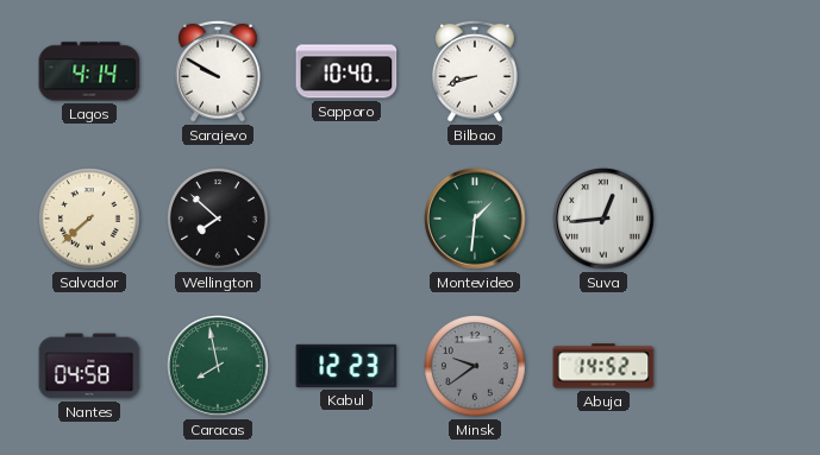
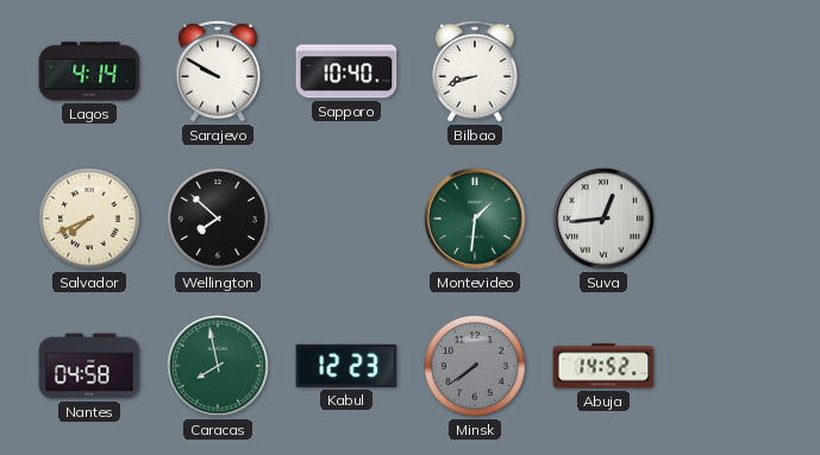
Salvador: 7:38 -> 7:41
Minsk: 9:39 -> 7:39
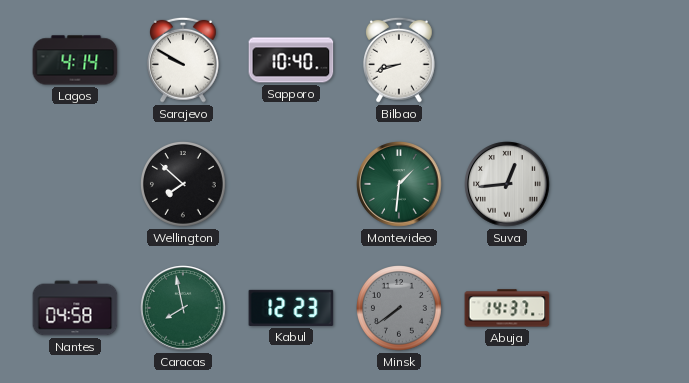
Salvador: 7:41 -> none
Abuja: 14:52 -> 14:37
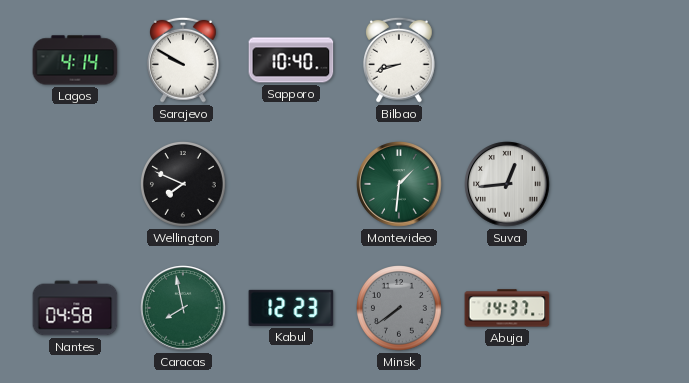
Wellington: 7:52 -> 7:49
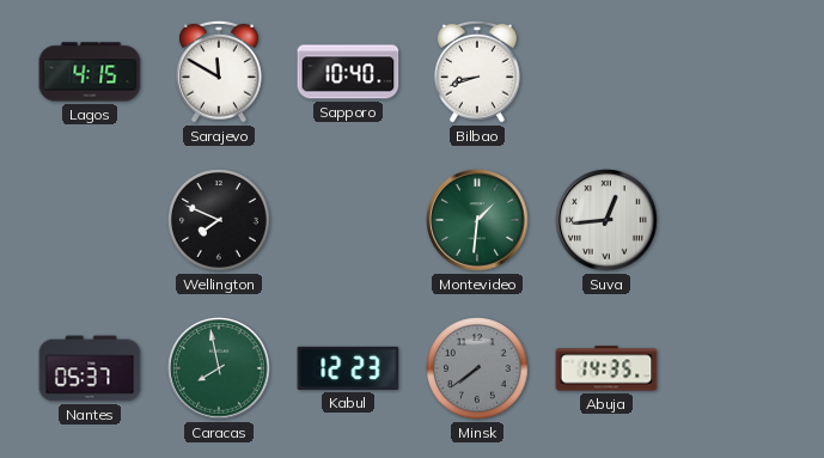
Lagos: 4:14 -> 4:15
Sarajevo: 9:50 -> 11:50
Nantes: 04:58 -> 05:37
Abuja: 14:37 -> 14:35
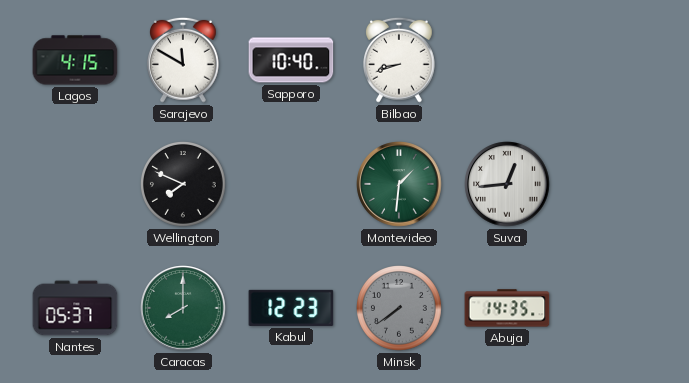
Caracas: 7:58 -> 8:00
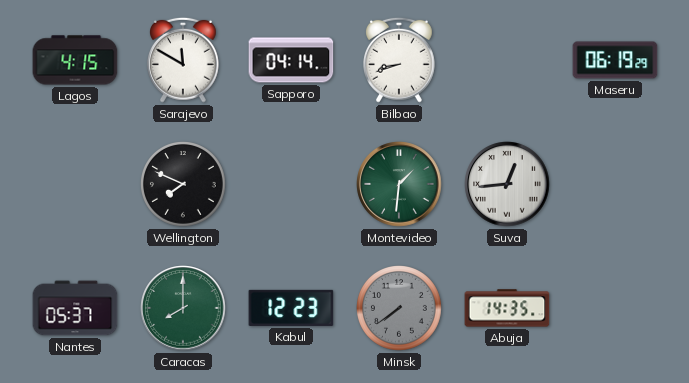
Sapporo: 10:40 -> 04:14
Maseru: none -> 06:19
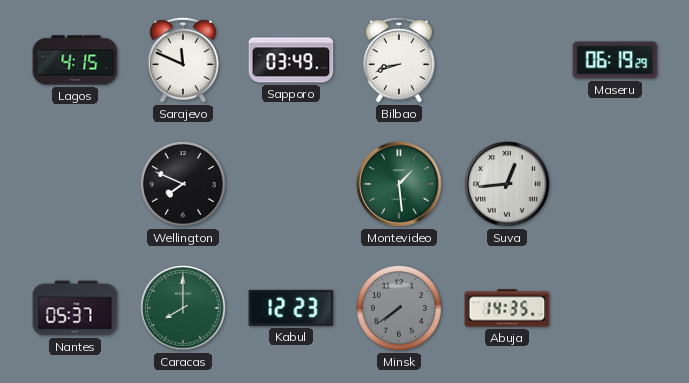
Sarajevo: 11:50 -> 11:49
Sapporo: 04:14 -> 03:49
Montevideo: 1:31 -> 1:29
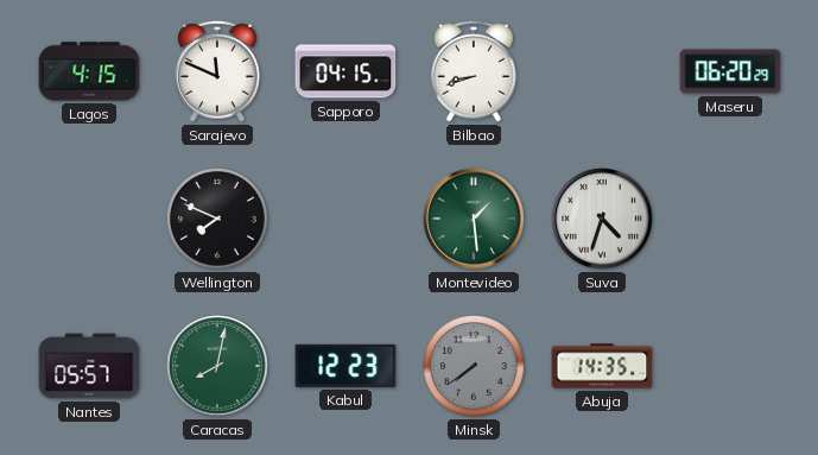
Sapporo: 03:49 -> 04:15
Maseru: 06:19 -> 06:20
Suva: 12:44 -> 4:33
Nantes: 05:37 -> 05:57
Caracas: 8:00 -> 8:02
